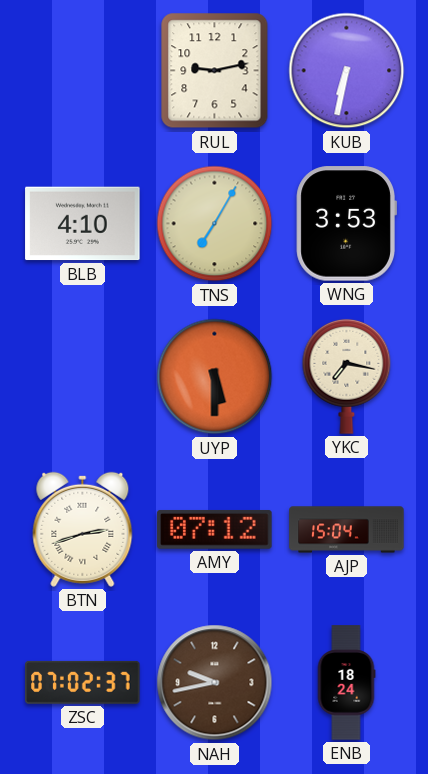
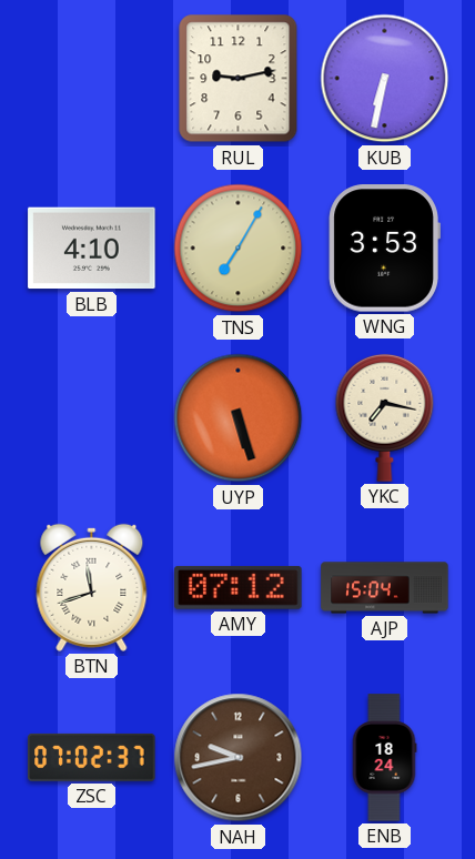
UYP: 5:30 -> 5:27
BTN: 2:42 -> 11:42
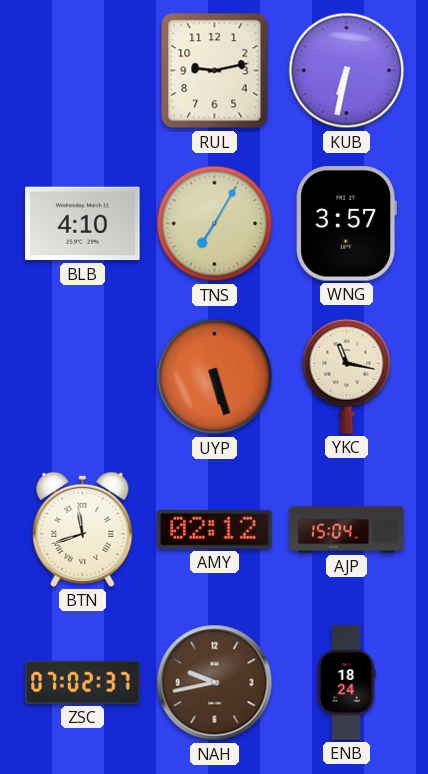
WNG: 3:53 -> 3:57
YKC: 7:17 -> 11:17
AMY: 07:12 -> 02:12
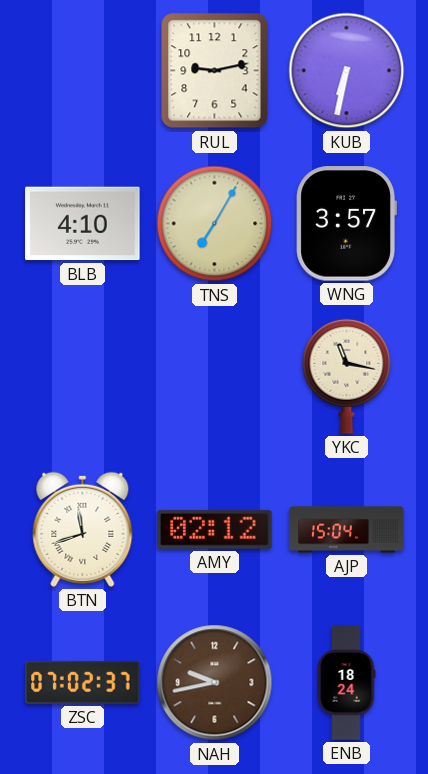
UYP: 5:27 -> none
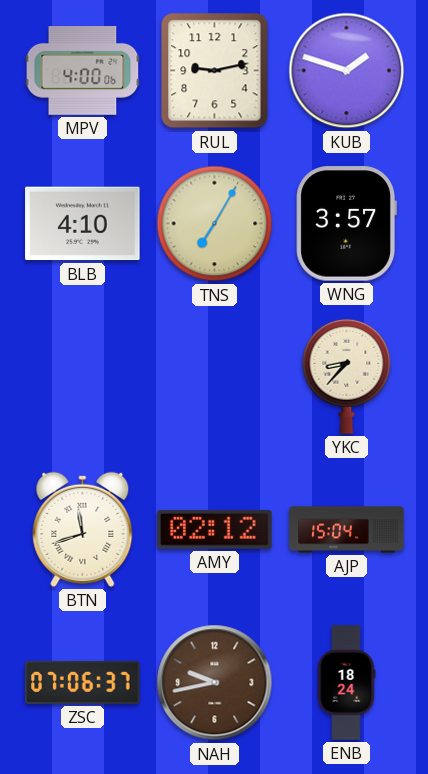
MPV: none -> 4:00
KUB: 6:32 -> 1:48
YKC: 11:17 -> 8:37
ZSC: 07:02 -> 07:06
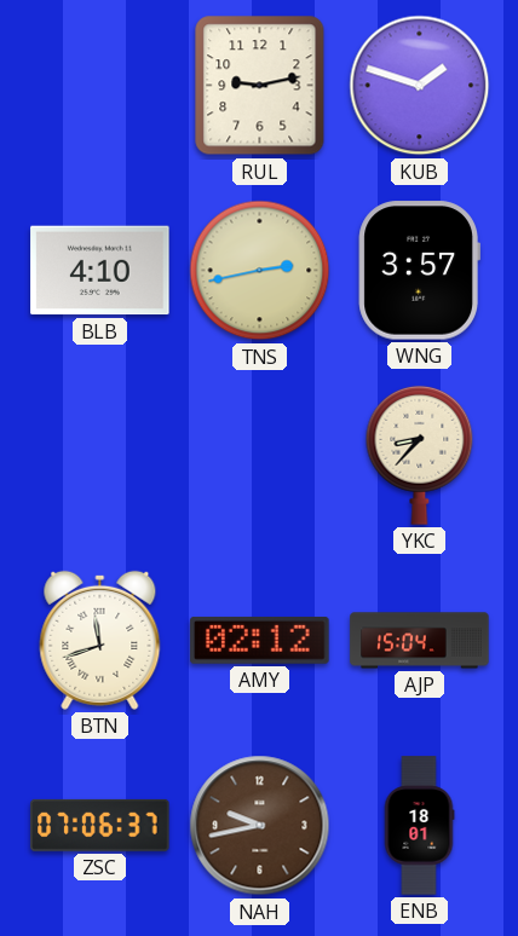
MPV: 4:00 -> none
TNS: 7:05 -> 2:43
ENB: 18:24 -> 18:01
